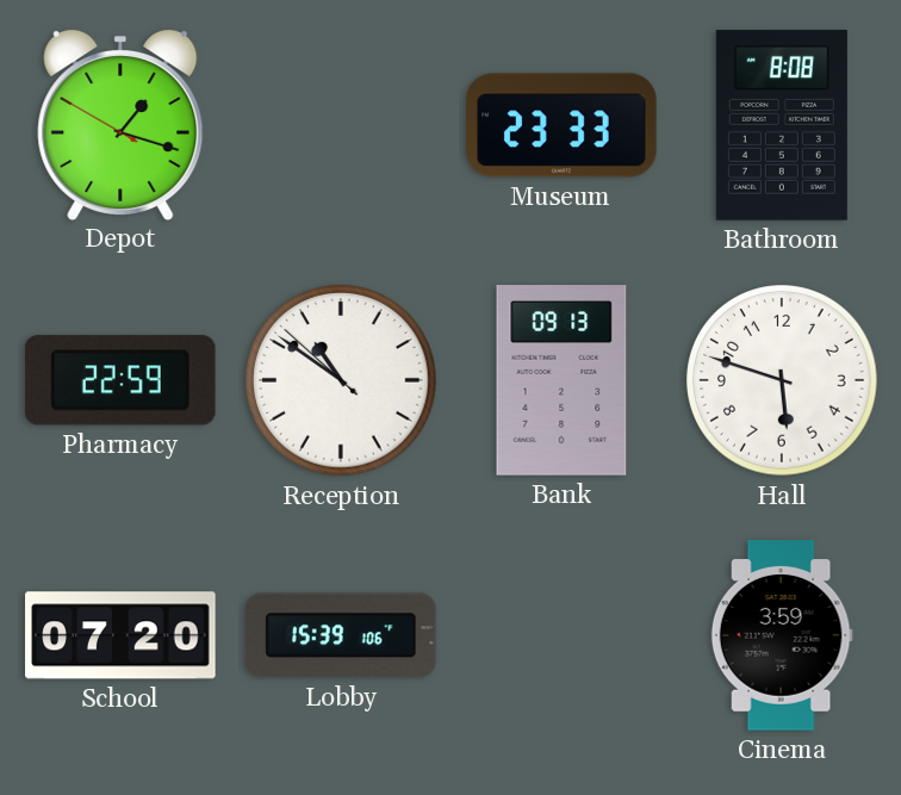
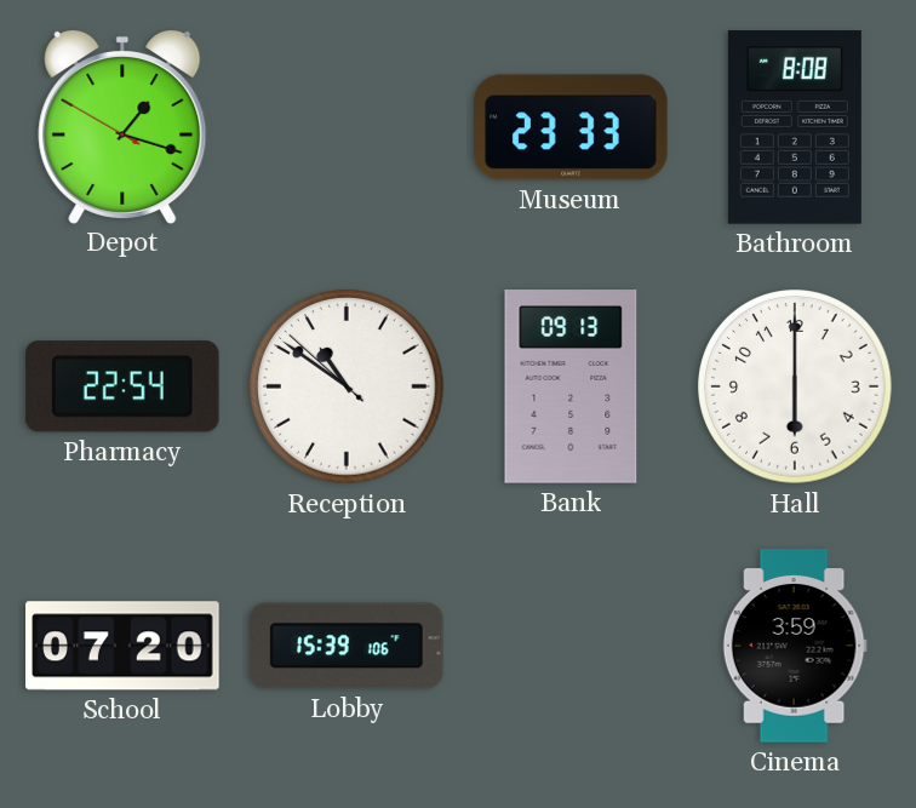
Pharmacy: 22:59 -> 22:54
Hall: 5:48 -> 6:00
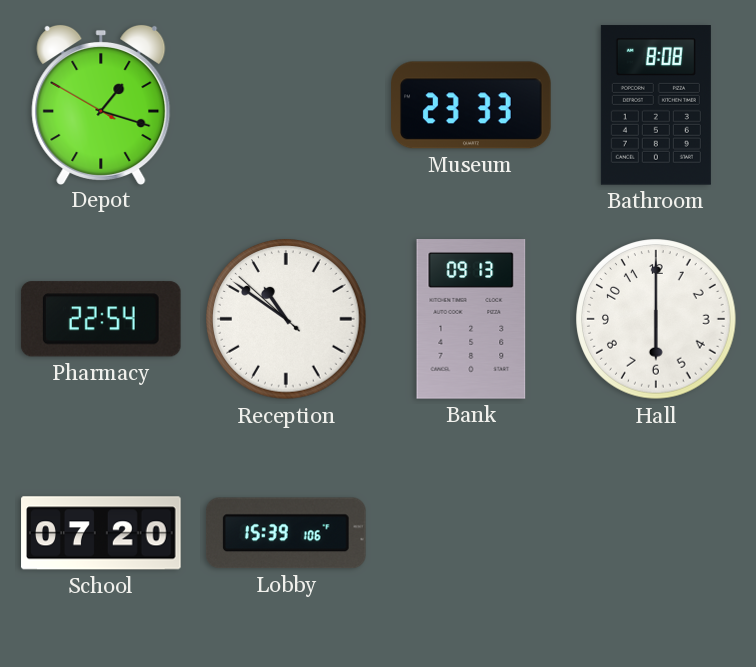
Cinema: 3:59 -> none
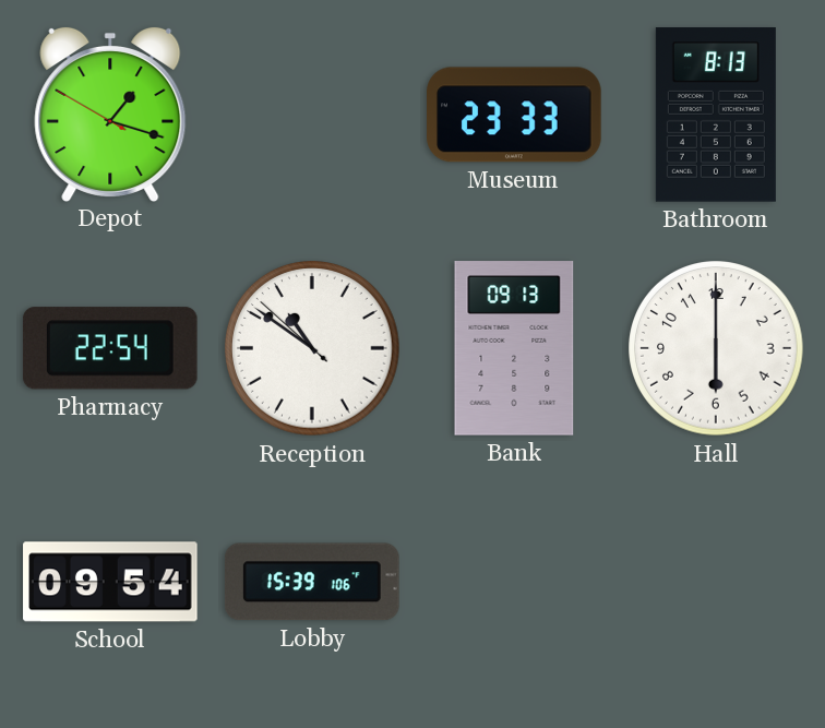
Bathroom: 8:08 -> 8:13
School: 07:20 -> 09:54
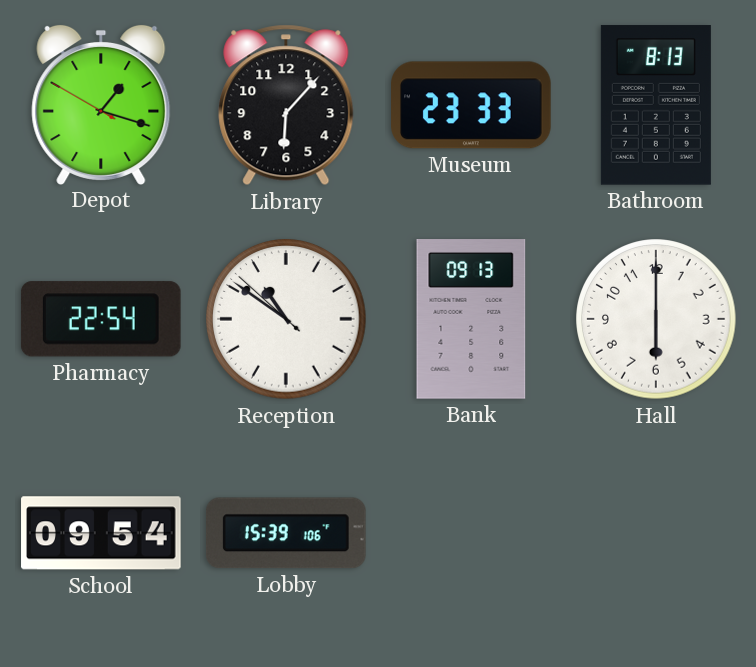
Library: none -> 6:07
